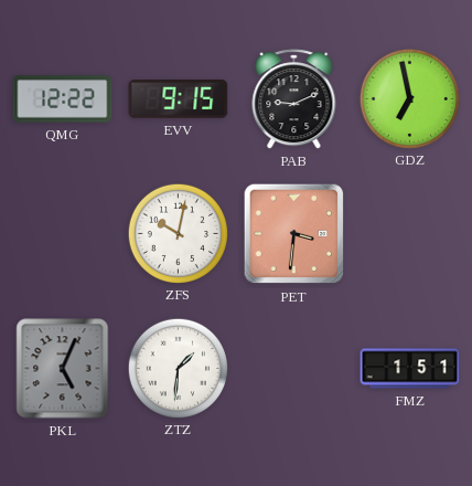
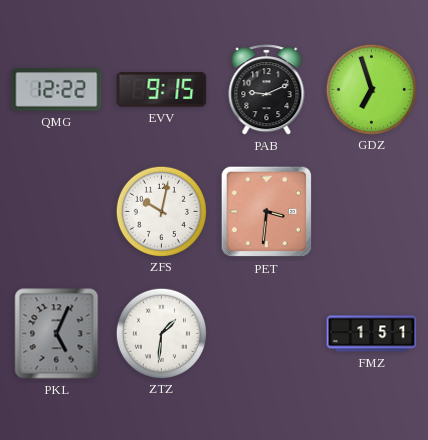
GDZ: 6:58 -> 6:57
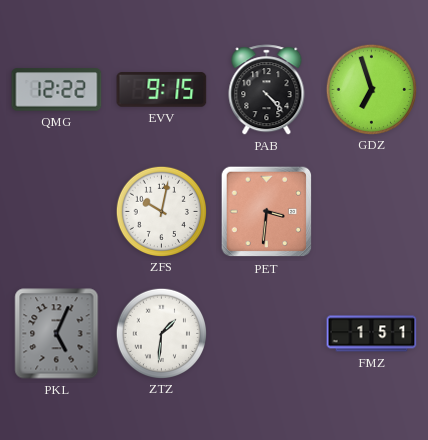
PAB: 9:11 -> 4:23
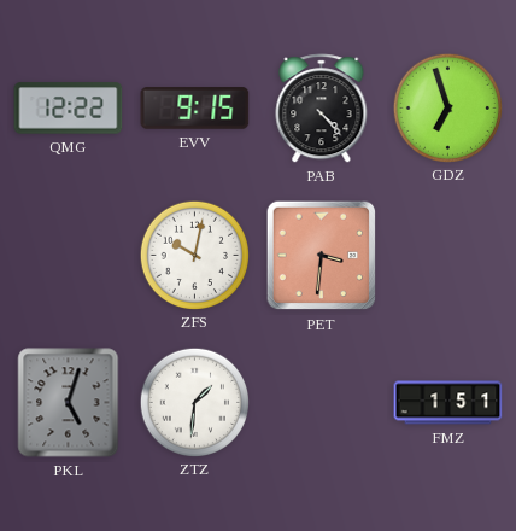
PKL: 5:04 -> 5:03
